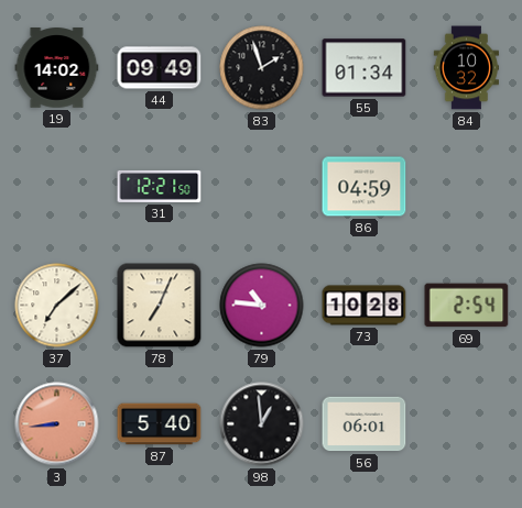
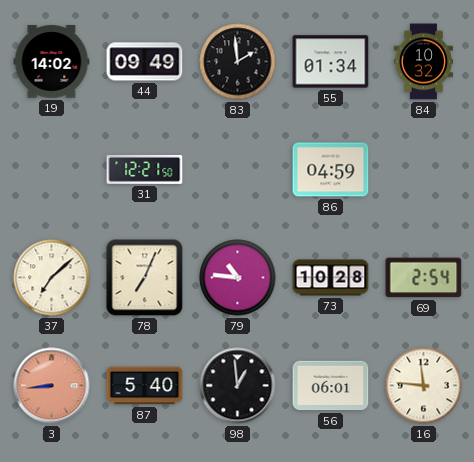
83: 1:57 -> 1:59
16: none -> 11:46
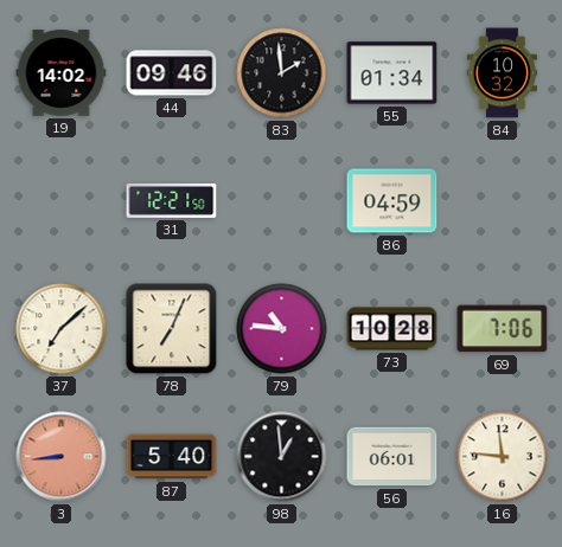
44: 09:49 -> 09:46
69: 2:54 -> 7:06
